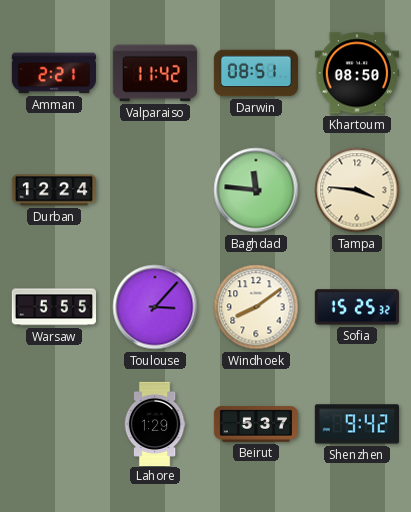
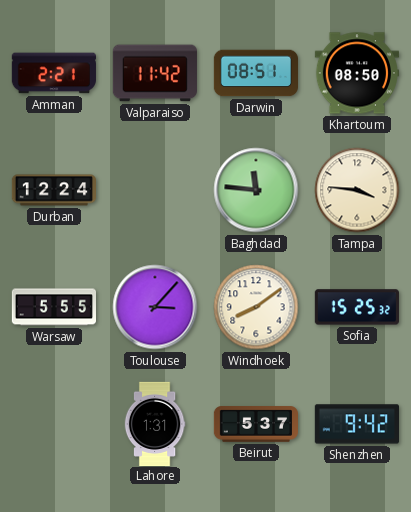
Lahore: 1:29 -> 1:31
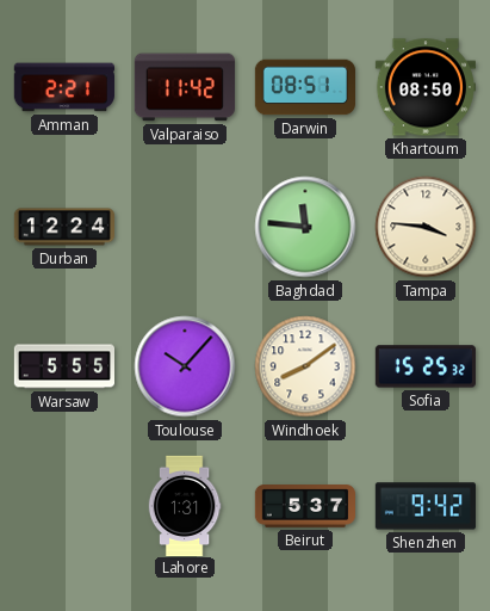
Toulouse: 3:07 -> 10:07
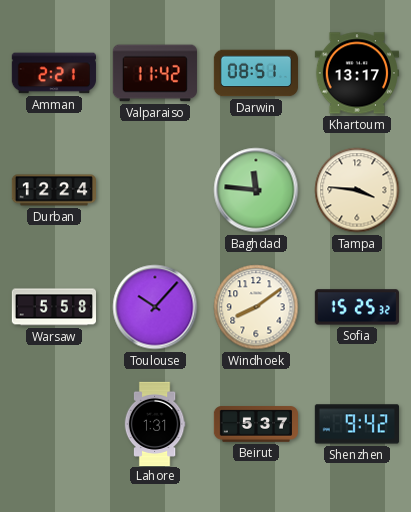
Khartoum: 08:50 -> 13:17
Warsaw: 5:55 -> 5:58
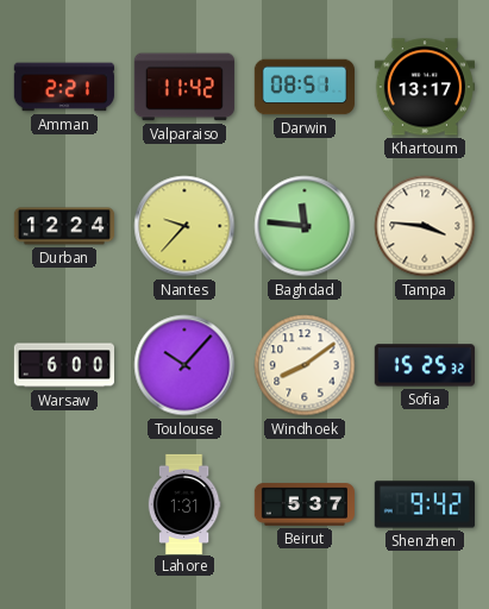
Nantes: none -> 9:37
Warsaw: 5:58 -> 6:00
